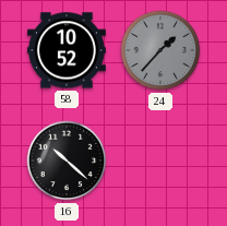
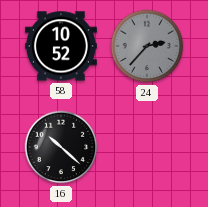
24: 1:37 -> 2:37
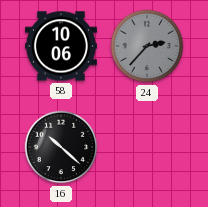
58: 10:52 -> 10:06
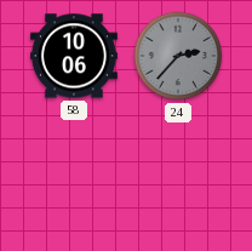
16: 10:22 -> none
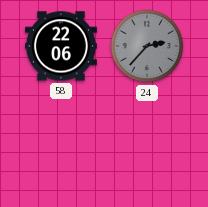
58: 10:06 -> 22:06
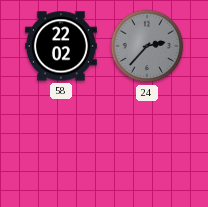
58: 22:06 -> 22:02
